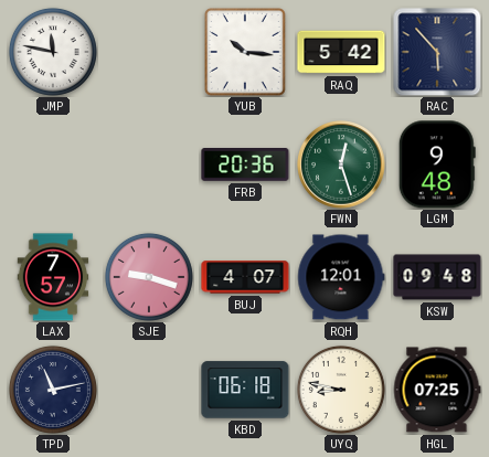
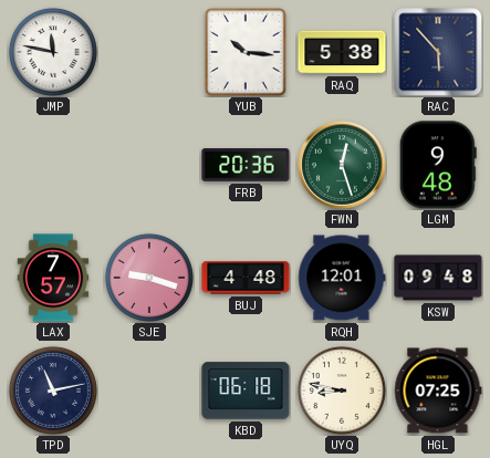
RAQ: 5:42 -> 5:38
BUJ: 4:07 -> 4:48
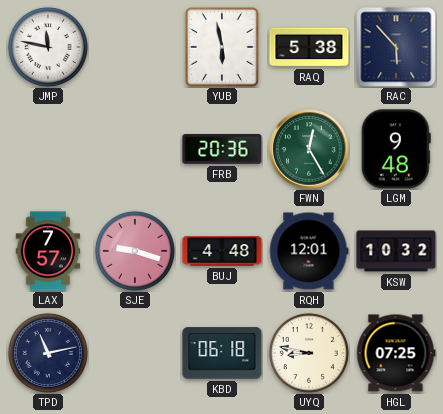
YUB: 10:16 -> 5:58
FWN: 12:27 -> 12:25
KSW: 09:48 -> 10:32
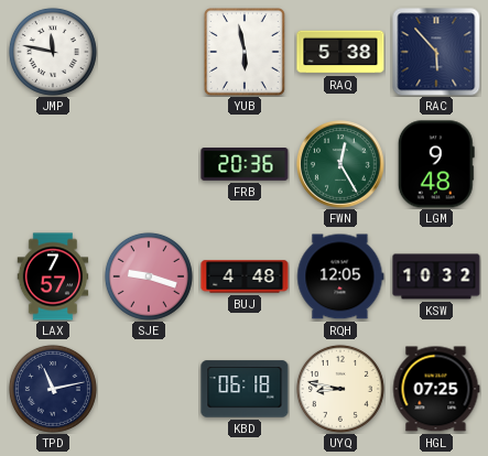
RQH: 12:01 -> 12:05
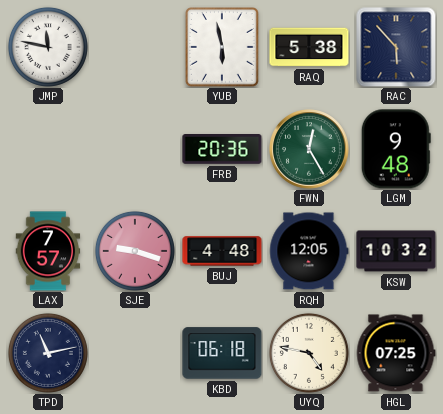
UYQ: 8:47 -> 4:47
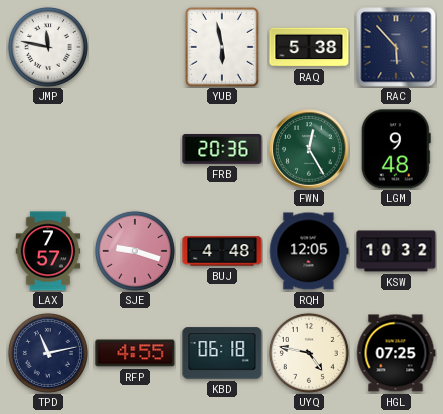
RFP: none -> 4:55
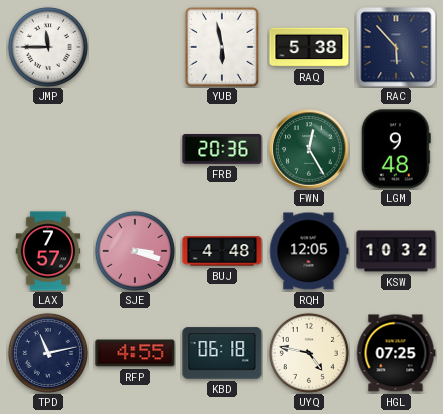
JMP: 11:47 -> 11:45
SJE: 9:18 -> 3:18
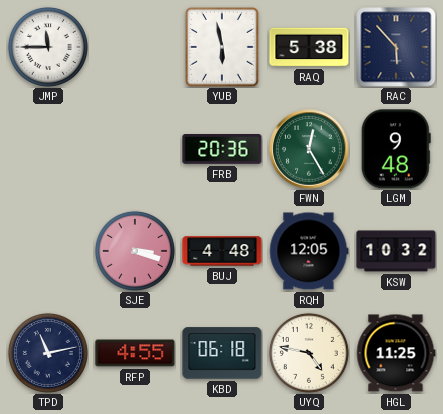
LAX: 7:57 -> none
HGL: 07:25 -> 11:25
